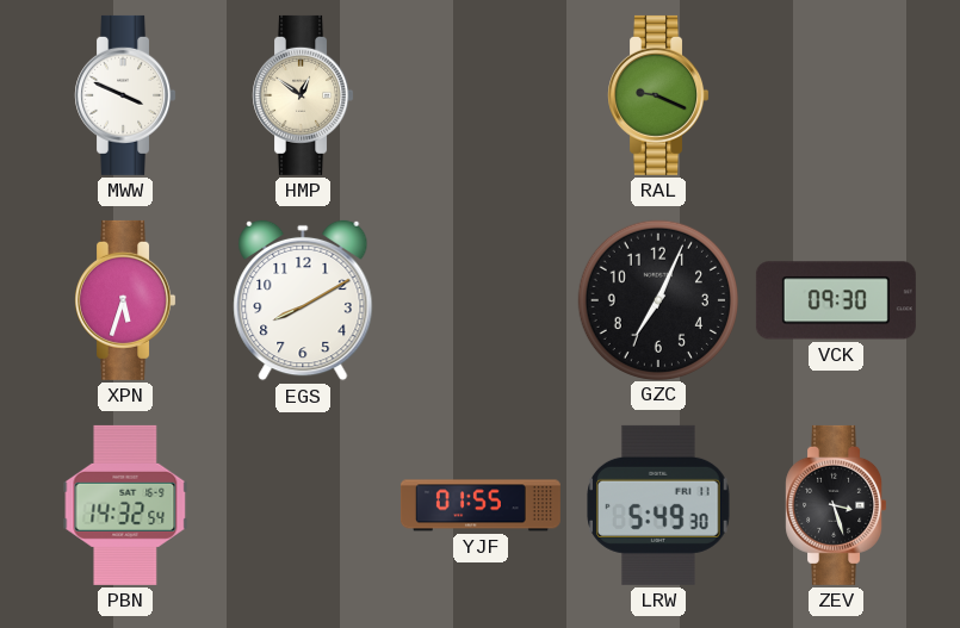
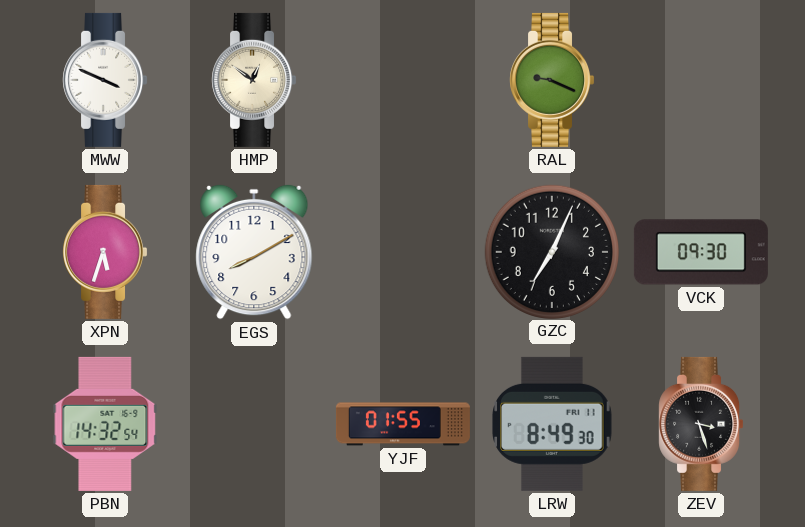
LRW: 5:49 -> 8:49
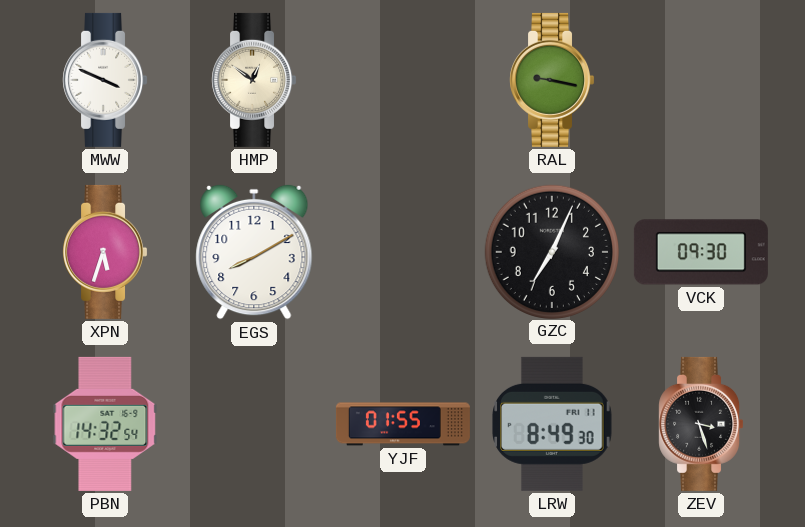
RAL: 9:19 -> 9:17
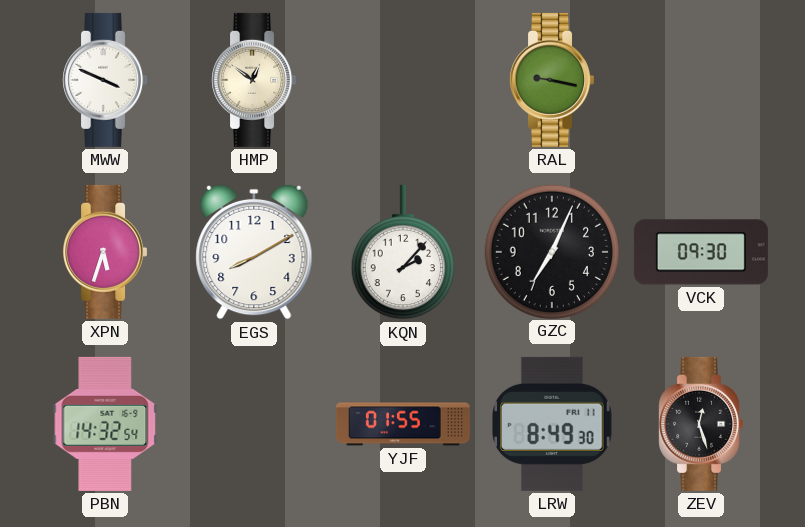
KQN: none -> 2:07
ZEV: 3:27 -> 12:27
